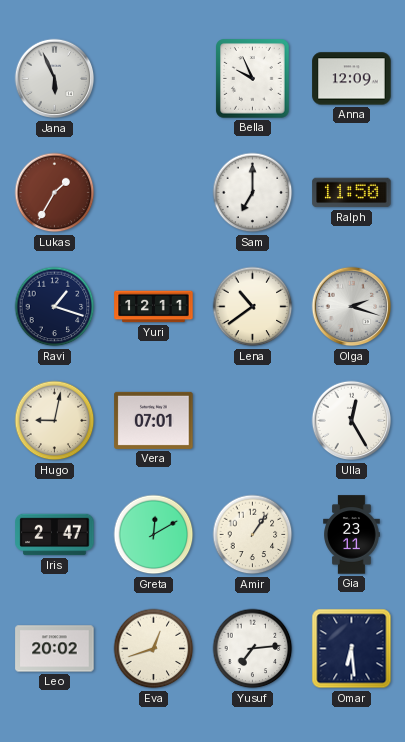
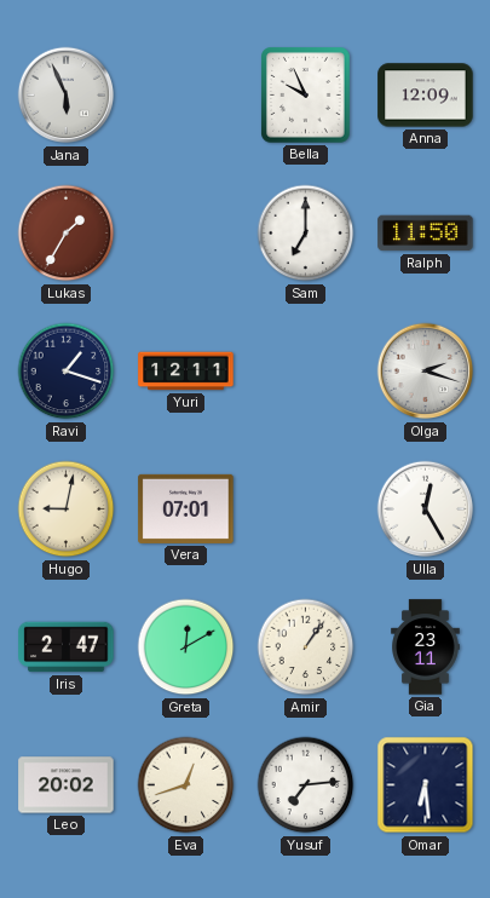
Lena: 10:39 -> none
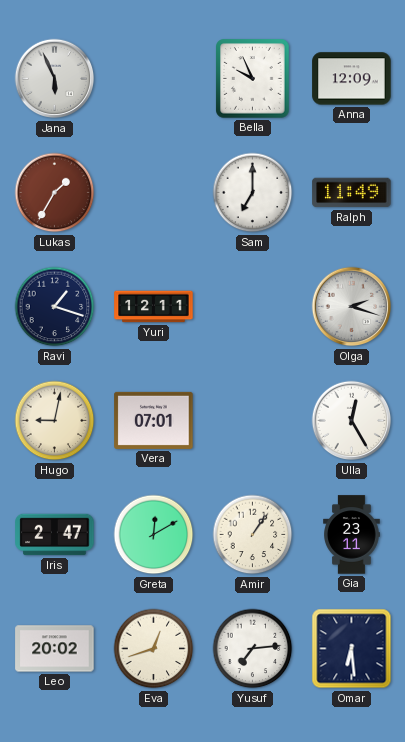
Ralph: 11:50 -> 11:49
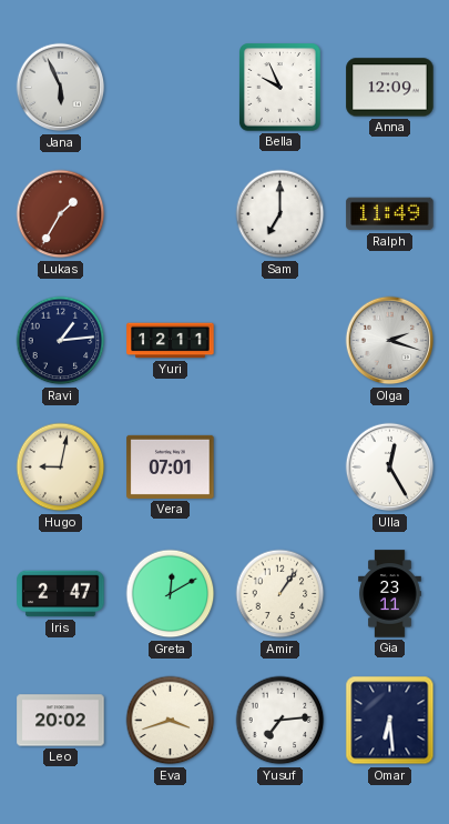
Ravi: 1:18 -> 1:14
Eva: 12:42 -> 3:42
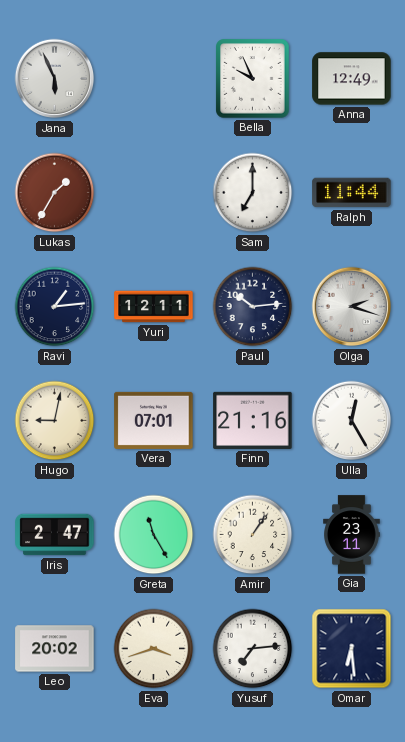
Anna: 12:09 -> 12:49
Ralph: 11:49 -> 11:44
Paul: none -> 10:14
Finn: none -> 21:16
Greta: 12:10 -> 11:25
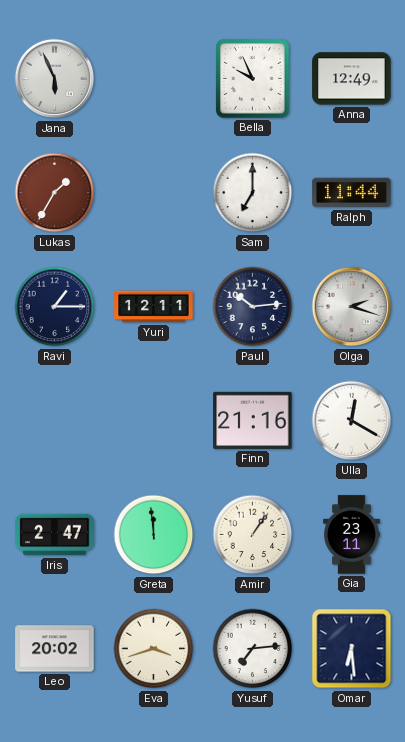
Ravi: 1:14 -> 1:15
Hugo: 9:02 -> none
Vera: 07:01 -> none
Ulla: 12:25 -> 12:20
Greta: 11:25 -> 11:59
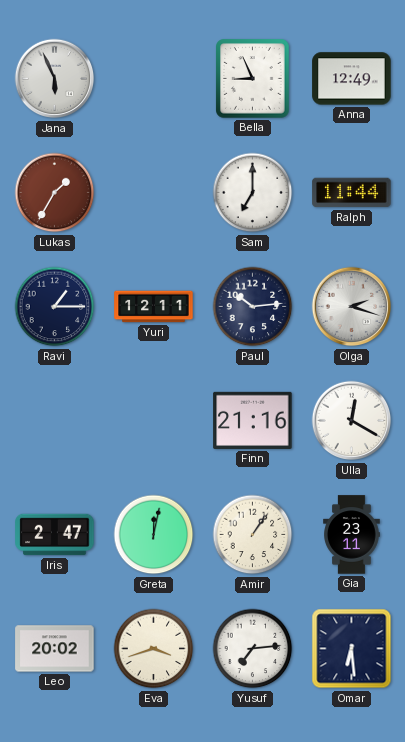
Bella: 9:56 -> 8:56
Greta: 11:59 -> 12:02
